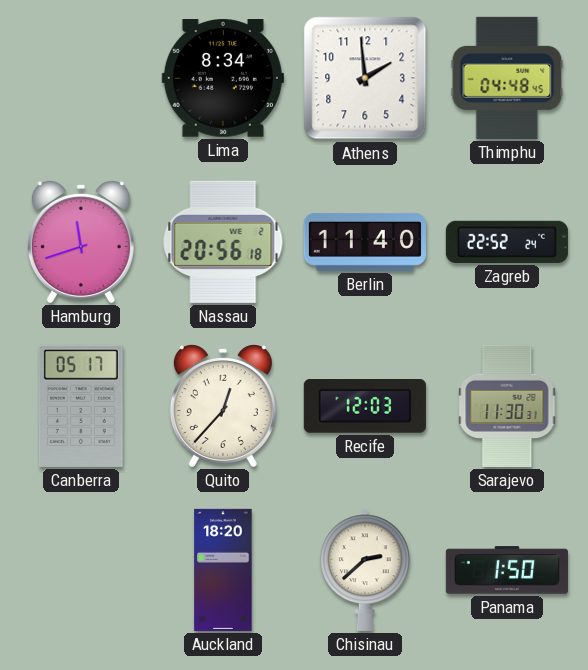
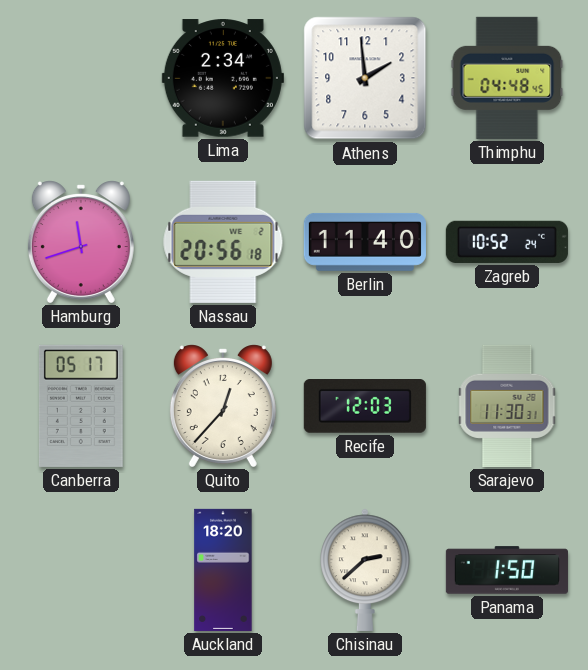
Lima: 8:34 -> 2:34
Zagreb: 22:52 -> 10:52
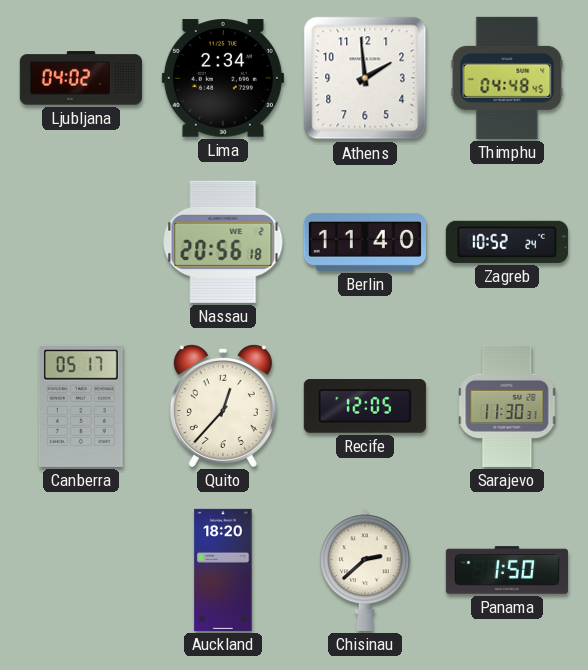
Ljubljana: none -> 04:02
Hamburg: 11:42 -> none
Recife: 12:03 -> 12:05
